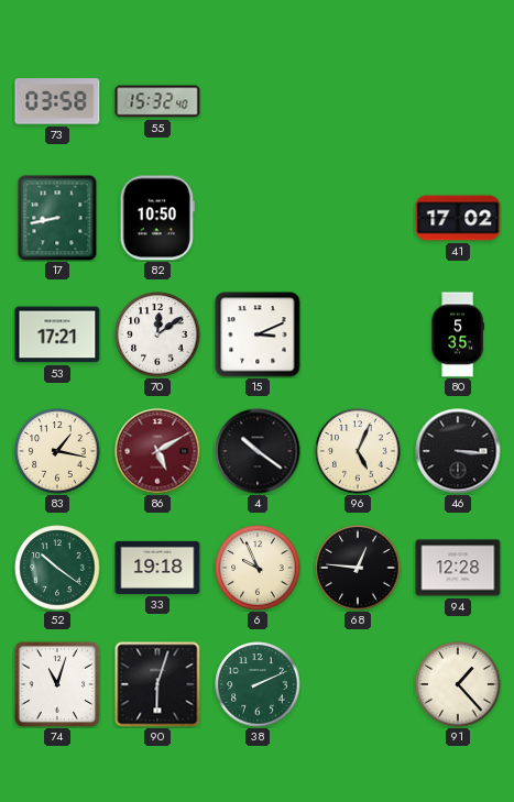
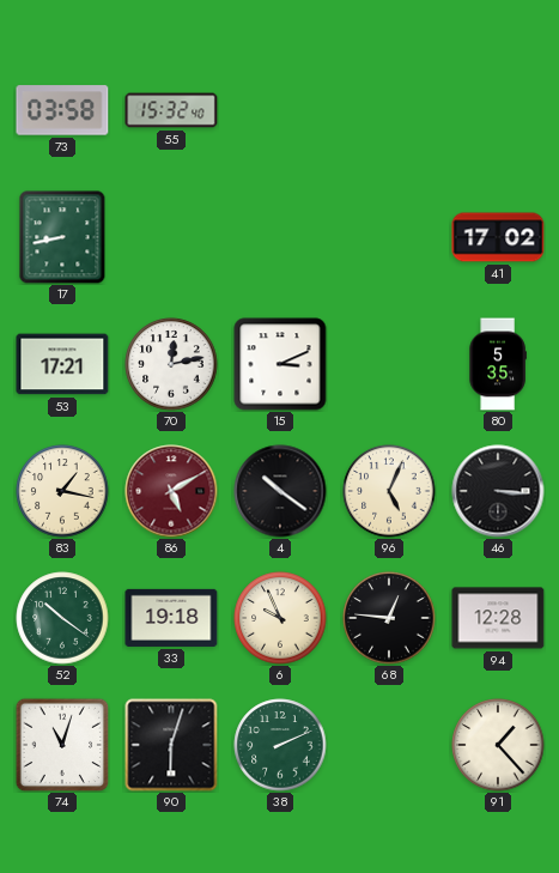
82: 10:50 -> none
70: 12:09 -> 12:13
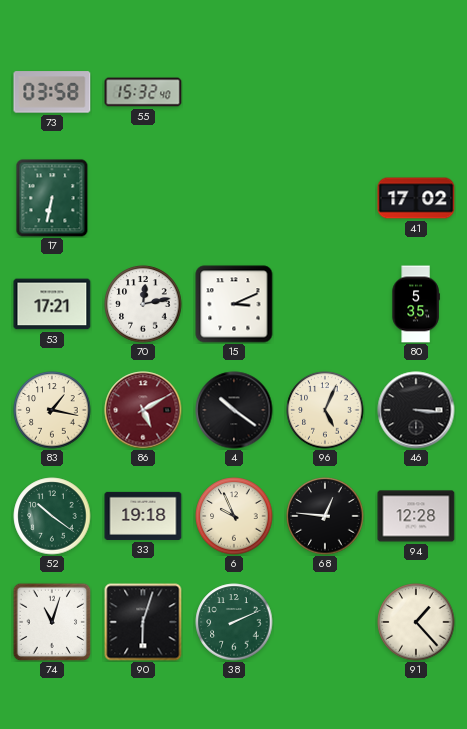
17: 8:43 -> 6:32
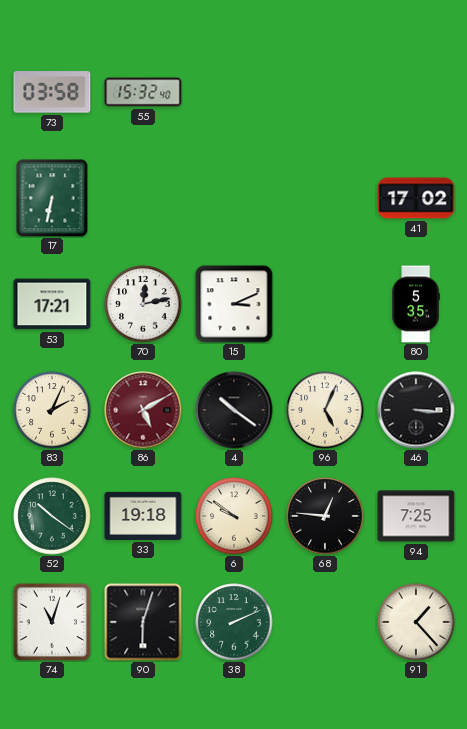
83: 1:17 -> 2:04
6: 9:56 -> 9:51
94: 12:28 -> 7:25
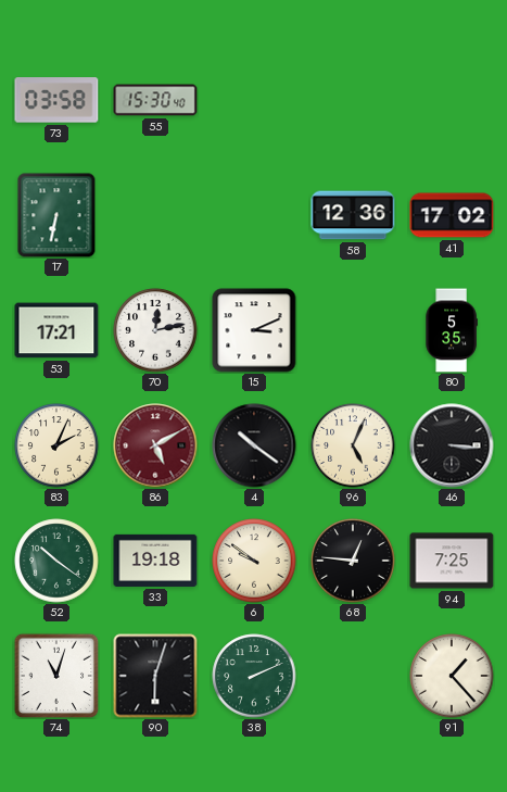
55: 15:32 -> 15:30
58: none -> 12:36
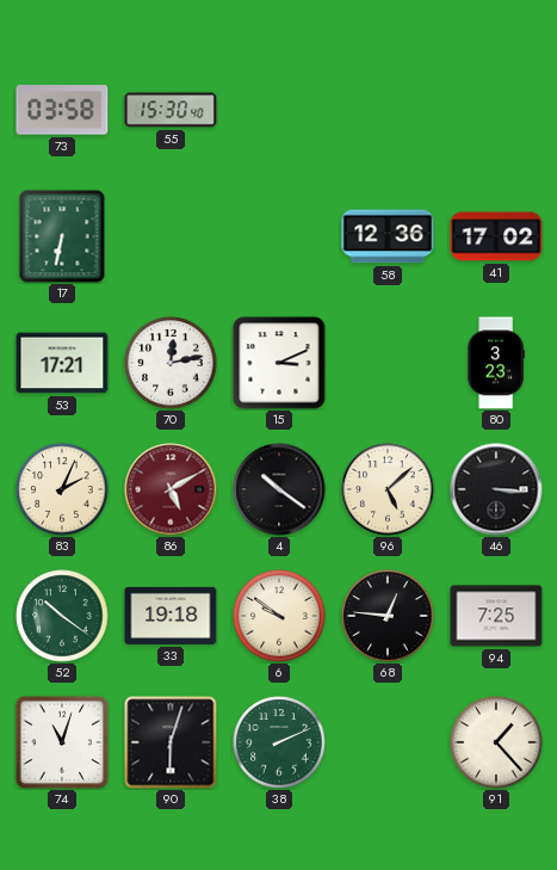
80: 5:35 -> 3:23
96: 5:04 -> 5:08
